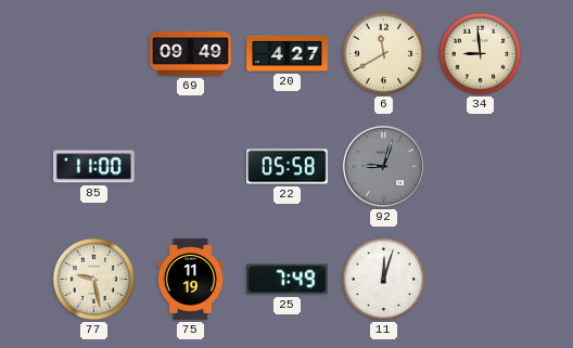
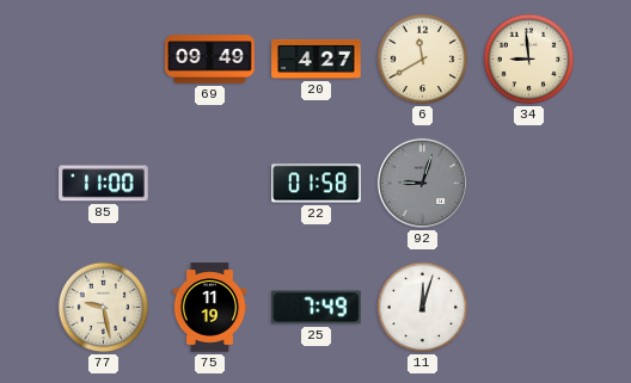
22: 05:58 -> 01:58
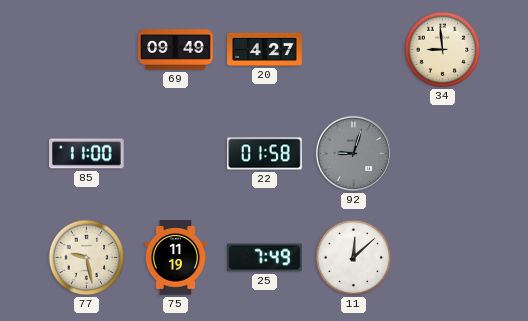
6: 11:40 -> none
11: 12:03 -> 12:08
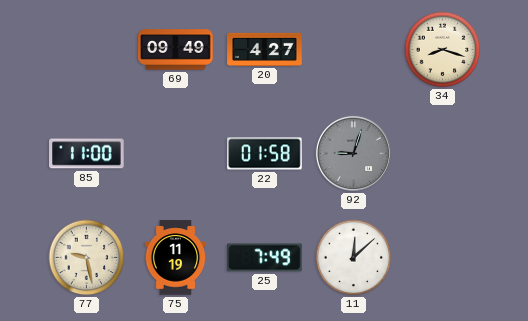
34: 8:59 -> 8:18
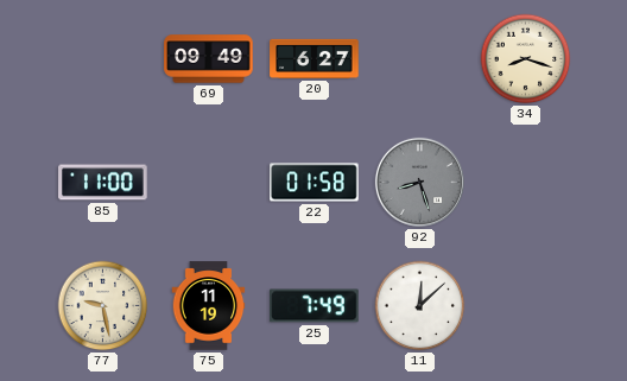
20: 4:27 -> 6:27
92: 9:03 -> 8:27
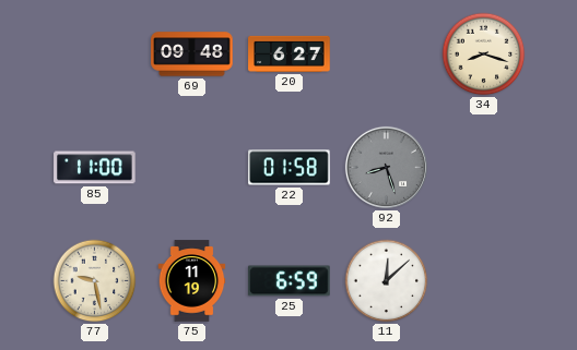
69: 09:49 -> 09:48
25: 7:49 -> 6:59
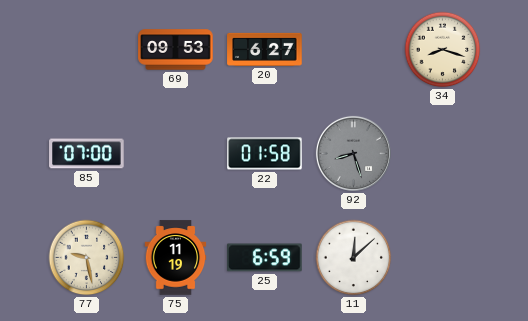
69: 09:48 -> 09:53
85: 11:00 -> 07:00
